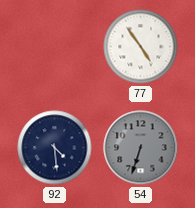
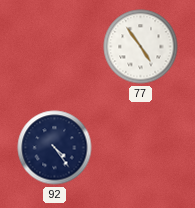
92: 4:29 -> 4:24
54: 6:33 -> none
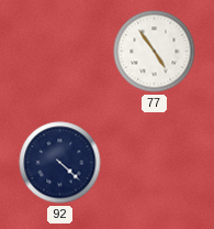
92: 4:24 -> 4:22
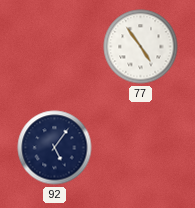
92: 4:22 -> 5:06
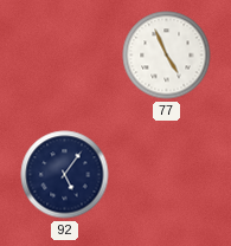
77: 4:54 -> 4:56
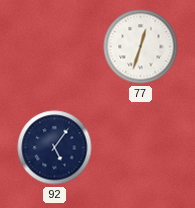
77: 4:56 -> 12:33
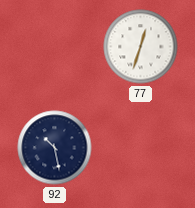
92: 5:06 -> 10:28
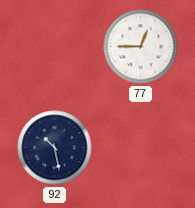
77: 12:33 -> 12:45
